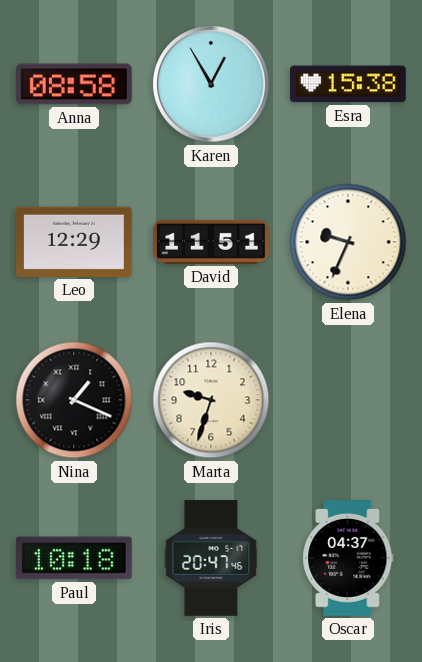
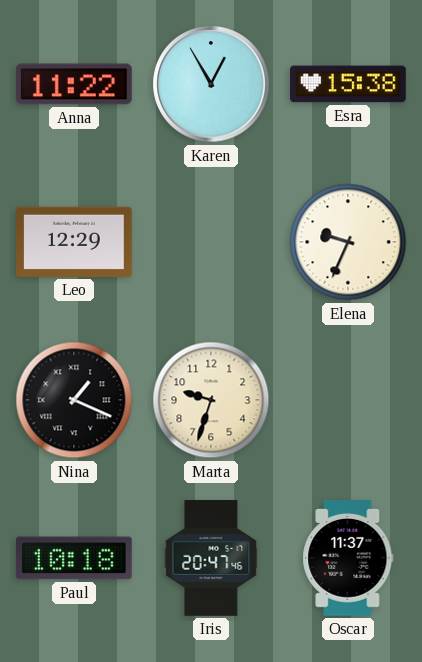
Anna: 08:58 -> 11:22
David: 11:51 -> none
Oscar: 04:37 -> 11:37
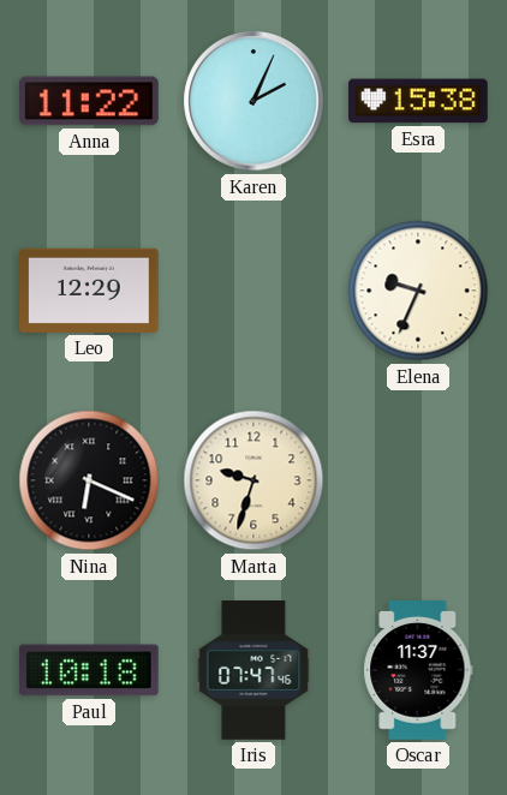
Karen: 12:55 -> 2:04
Nina: 1:19 -> 6:19
Iris: 20:47 -> 07:47
